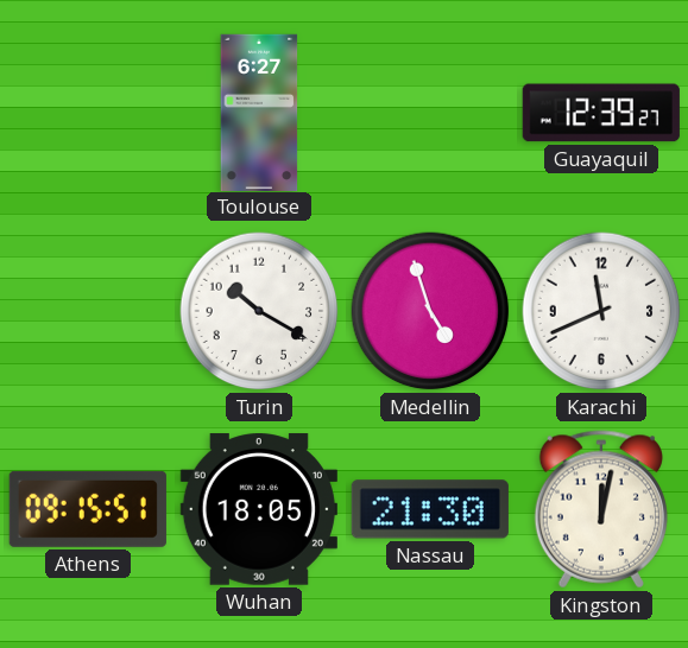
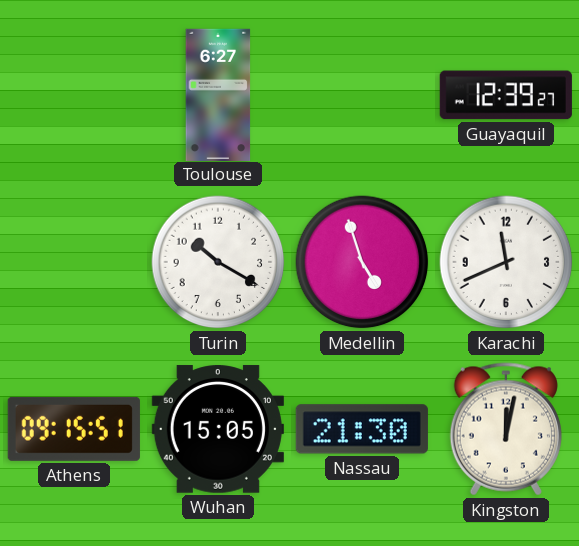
Wuhan: 18:05 -> 15:05
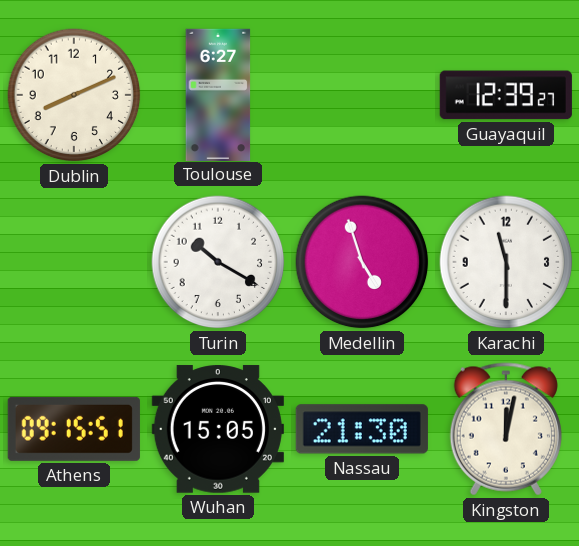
Dublin: none -> 8:11
Karachi: 11:41 -> 11:30
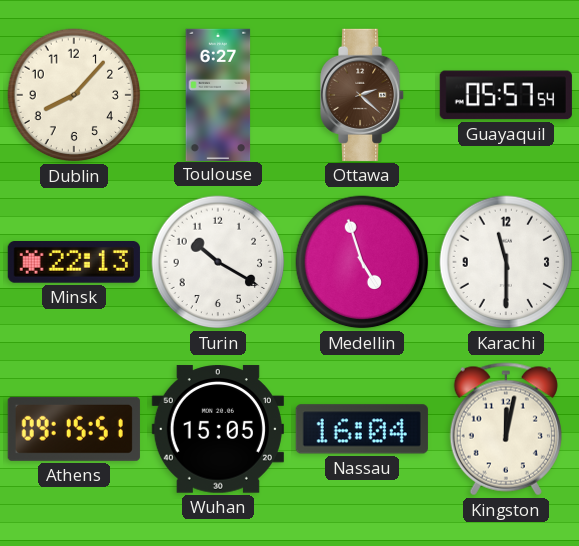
Dublin: 8:11 -> 8:07
Ottawa: none -> 2:22
Guayaquil: 12:39 -> 05:57
Minsk: none -> 22:13
Nassau: 21:30 -> 16:04
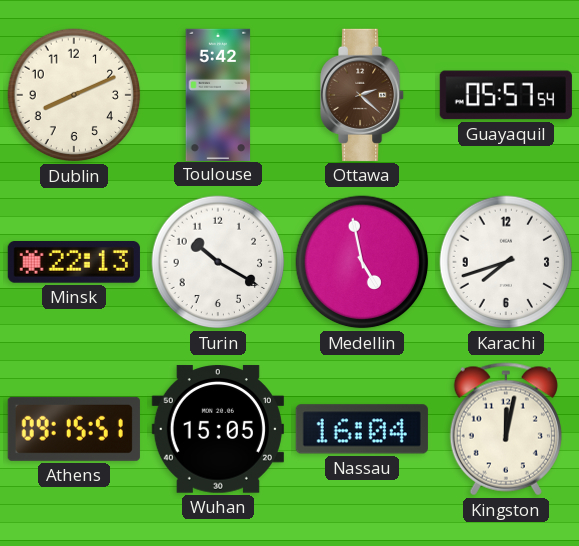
Dublin: 8:07 -> 8:11
Toulouse: 6:27 -> 5:42
Medellin: 4:57 -> 4:58
Karachi: 11:30 -> 7:42
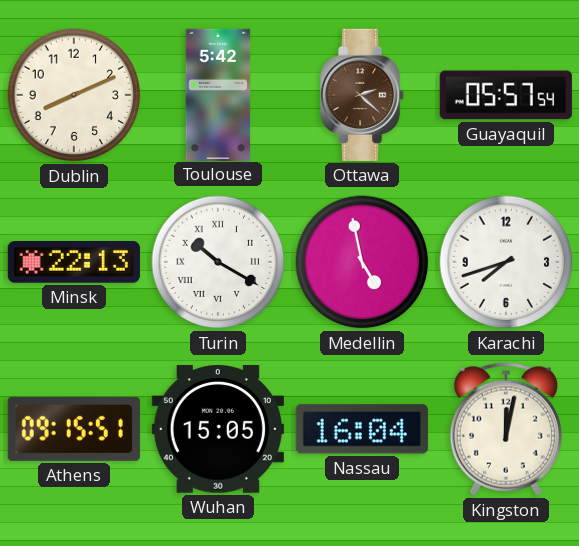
Turin numerals: Arabic -> Roman
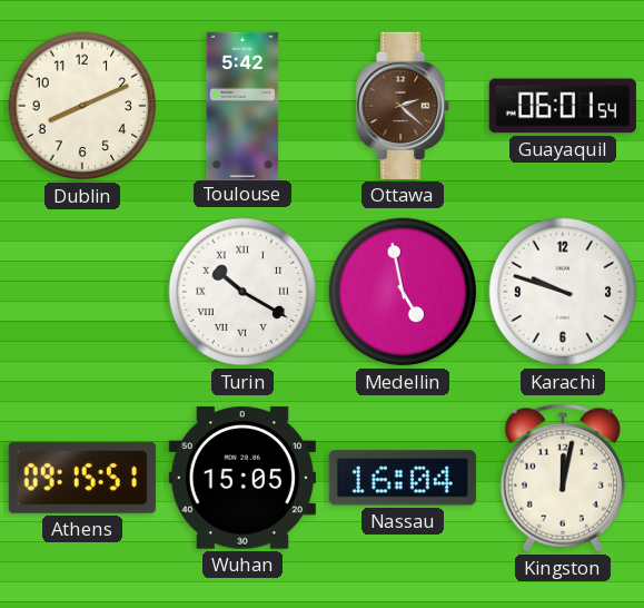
Guayaquil: 05:57 -> 06:01
Minsk: 22:13 -> none
Karachi: 7:42 -> 9:48
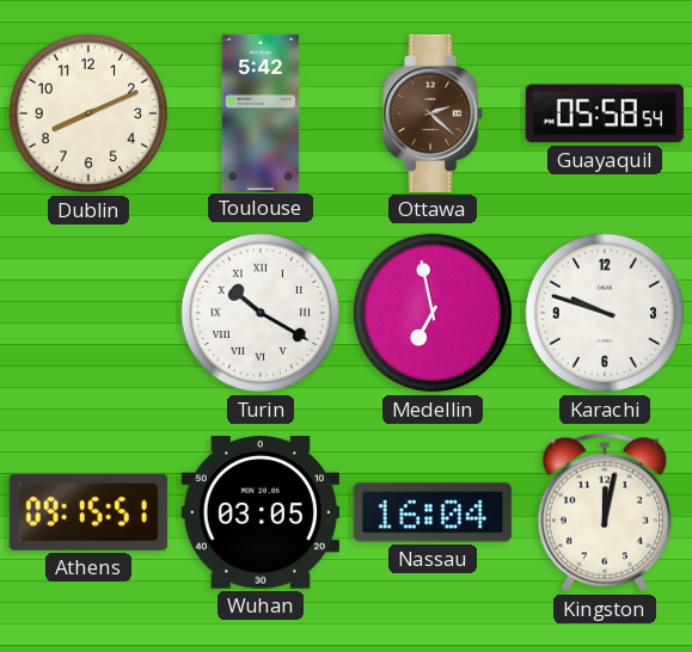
Guayaquil: 06:01 -> 05:58
Medellin: 4:58 -> 6:58
Wuhan: 15:05 -> 03:05
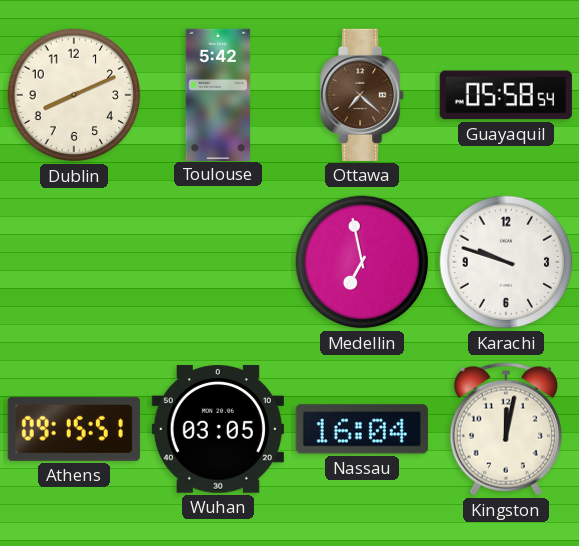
Ottawa: 2:22 -> 7:22
Turin: 10:20 -> none
